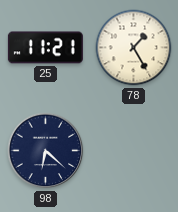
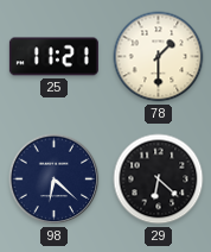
78: 1:25 -> 1:30
29: none -> 6:22
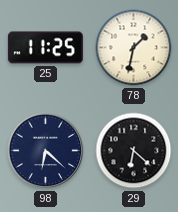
25: 11:21 -> 11:25
78: 1:30 -> 1:32
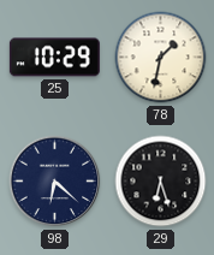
25: 11:25 -> 10:29
29: 6:22 -> 6:27
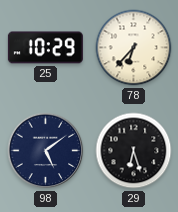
78: 1:32 -> 6:37
98: 6:22 -> 5:09
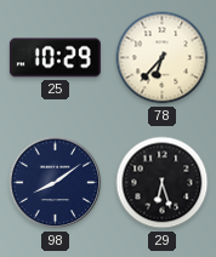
98: 5:09 -> 8:09
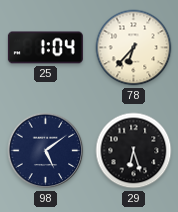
25: 10:29 -> 1:04
98: 8:09 -> 5:09
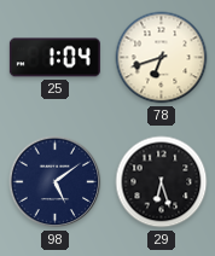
78: 6:37 -> 6:42
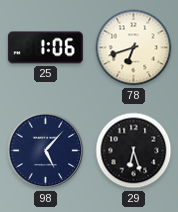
25: 1:04 -> 1:06
98: 5:09 -> 5:07
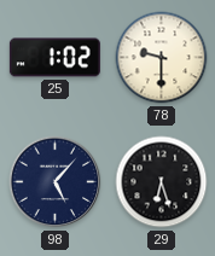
25: 1:06 -> 1:02
78: 6:42 -> 9:30
